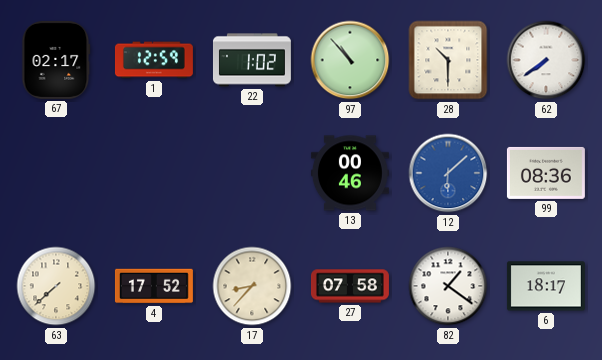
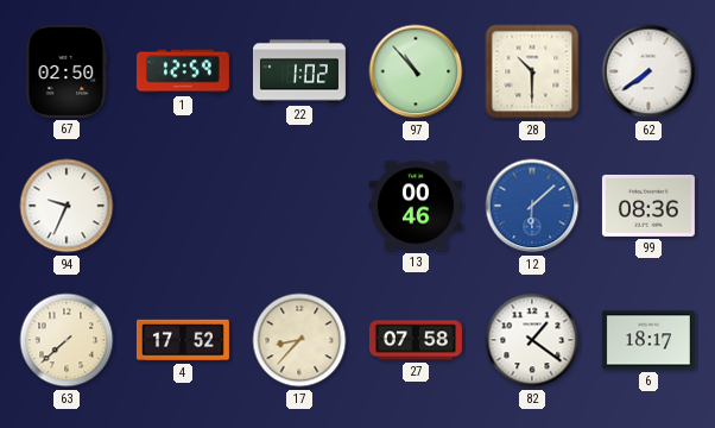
67: 02:17 -> 02:50
94: none -> 9:34
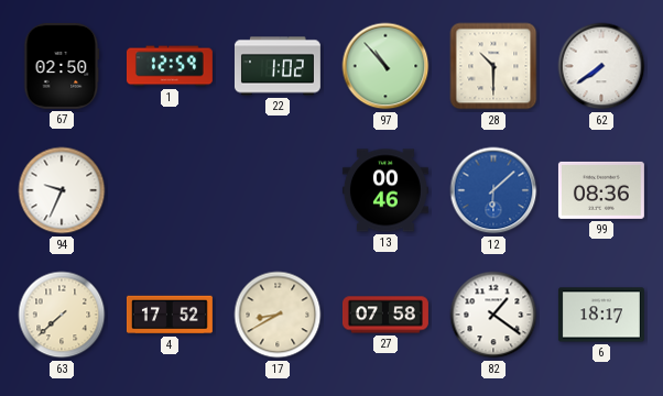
17: 8:37 -> 8:40
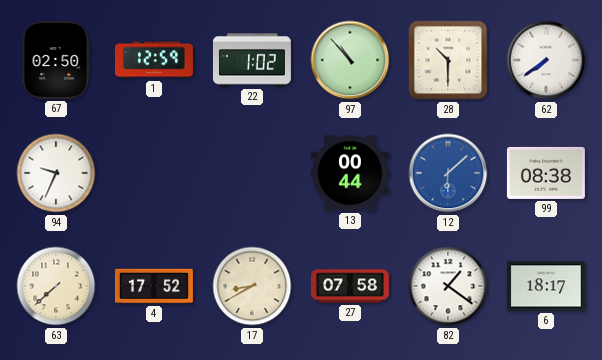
13: 00:46 -> 00:44
99: 08:36 -> 08:38
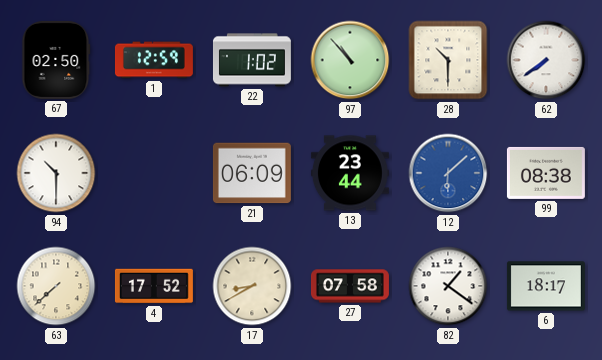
94: 9:34 -> 10:30
21: none -> 06:09
13: 00:44 -> 23:44
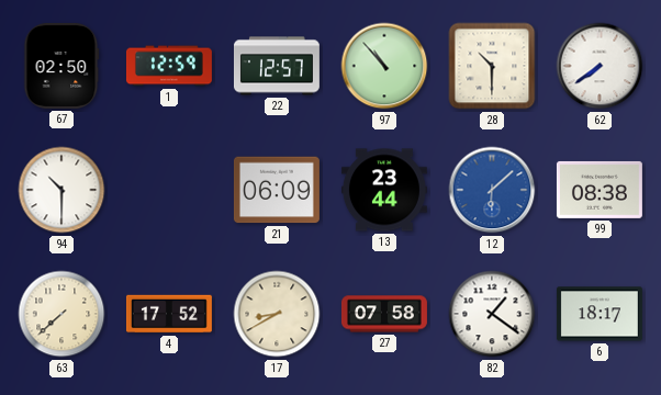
22: 1:02 -> 12:57
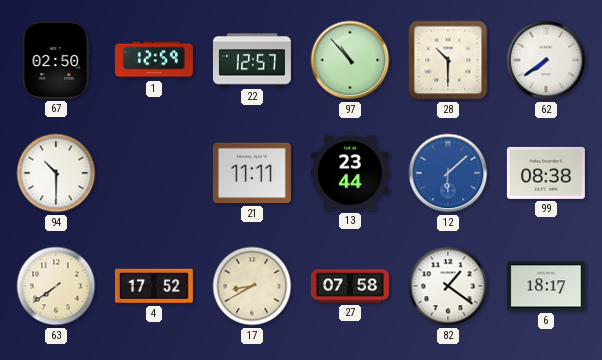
21: 06:09 -> 11:11
63: 7:38 -> 7:39
